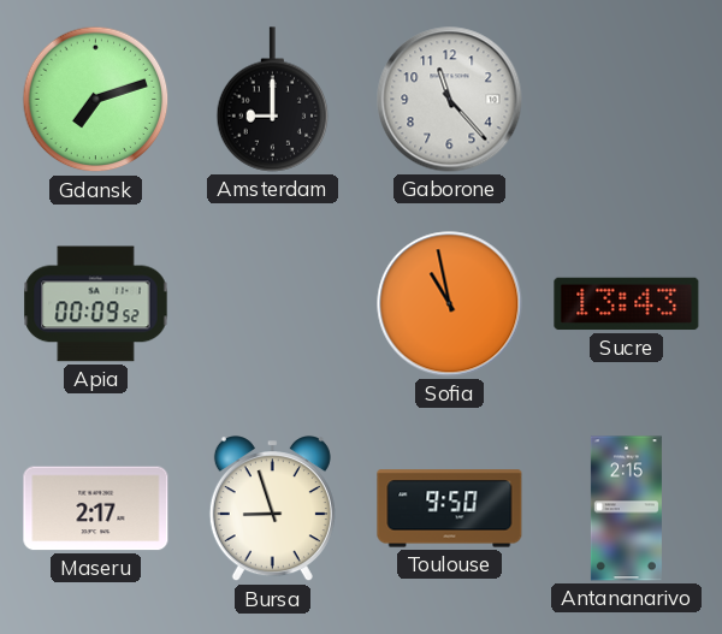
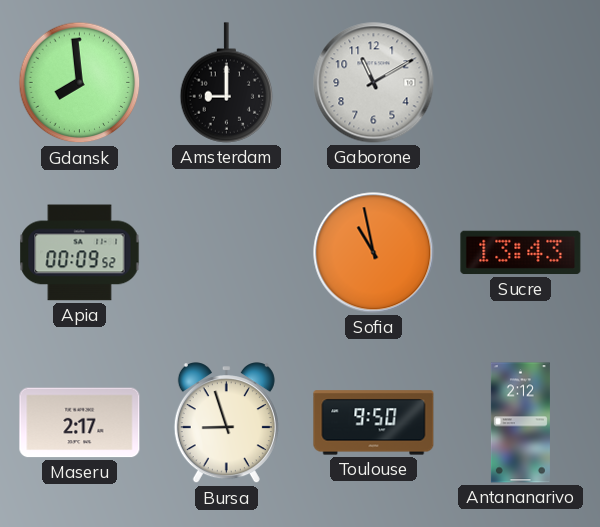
Gdansk: 7:12 -> 7:59
Gaborone: 11:23 -> 11:10
Antananarivo: 2:15 -> 2:12
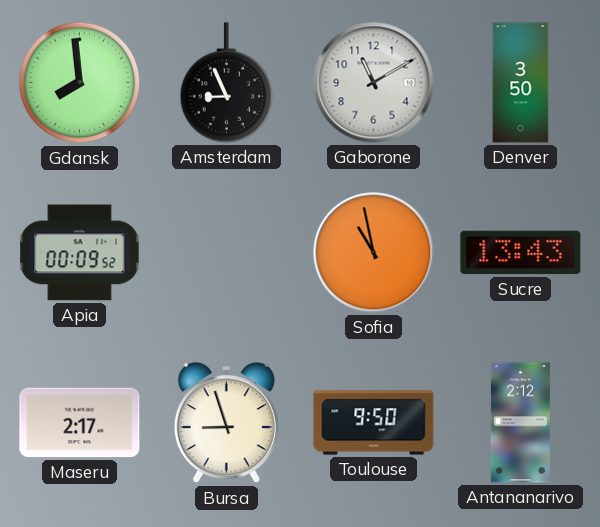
Amsterdam: 9:00 -> 8:56
Denver: none -> 3:50
